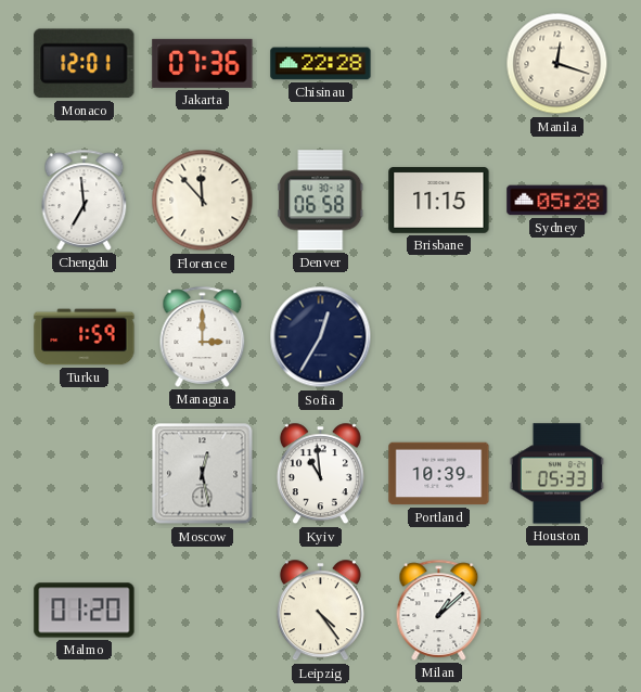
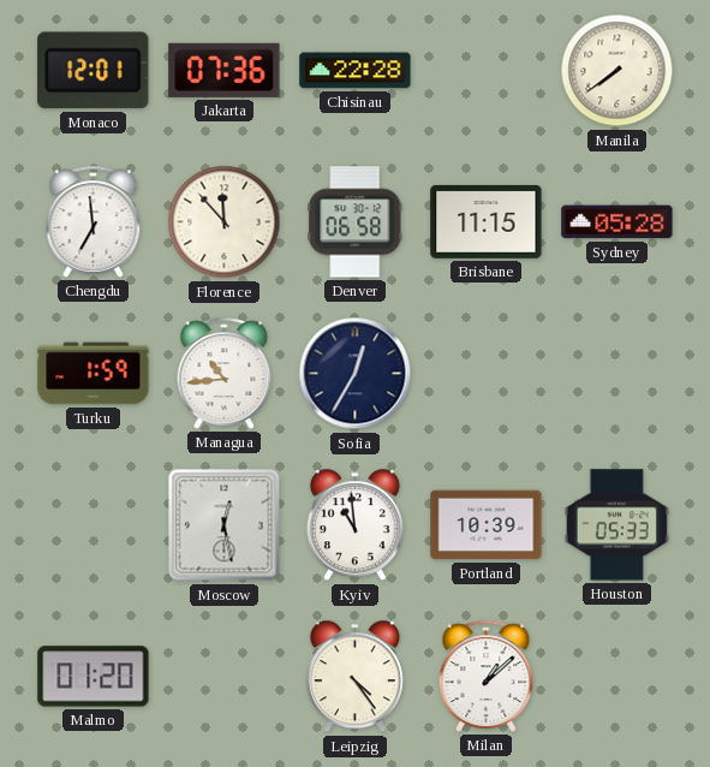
Manila: 12:18 -> 7:39
Managua: 3:00 -> 10:44
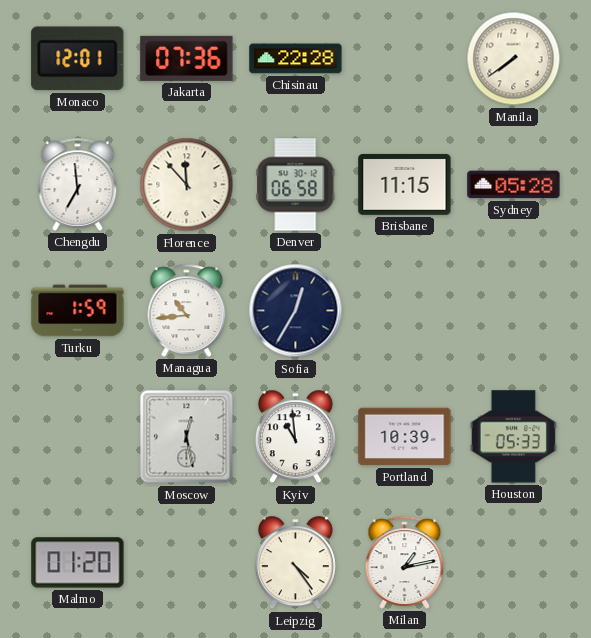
Milan: 1:08 -> 1:13
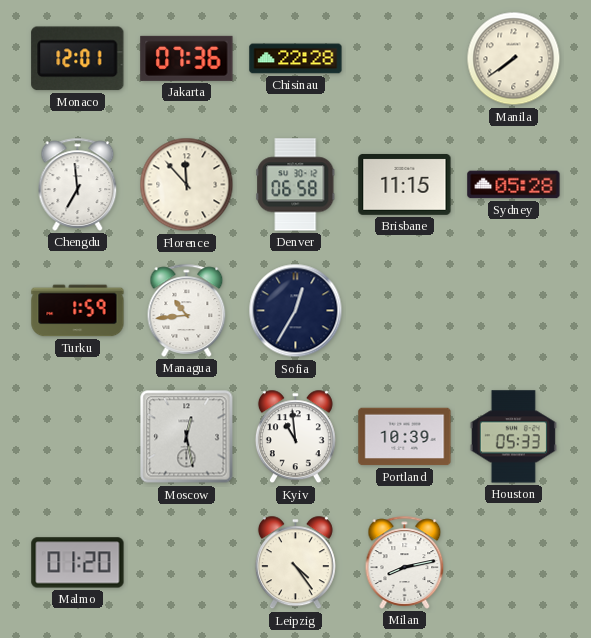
Milan: 1:13 -> 8:13
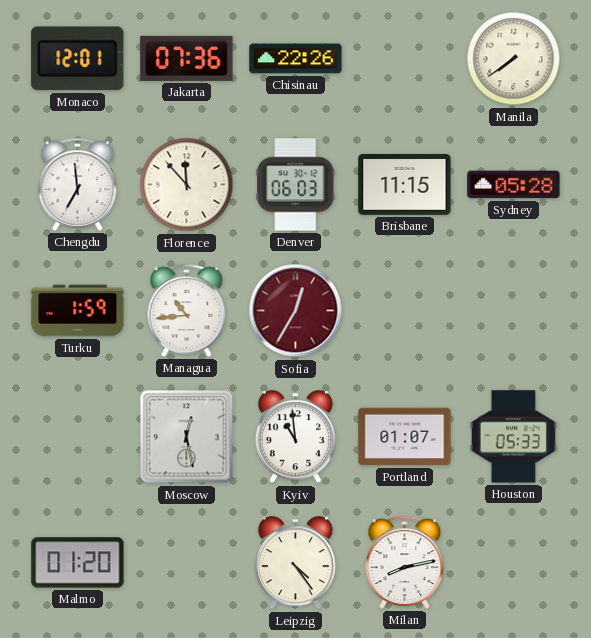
Chisinau: 22:28 -> 22:26
Denver: 06:58 -> 06:03
Sofia dial: navy -> burgundy
Portland: 10:39 -> 01:07
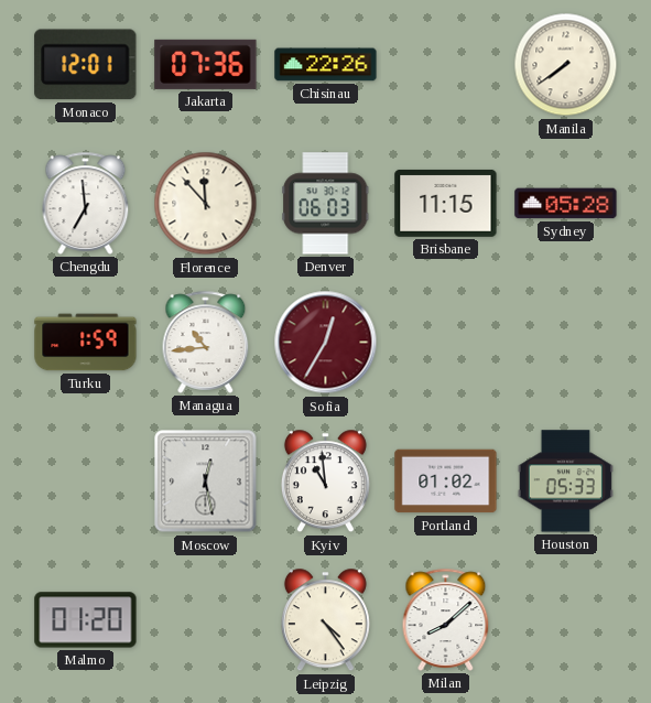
Portland: 01:07 -> 01:02
Milan: 8:13 -> 8:08
